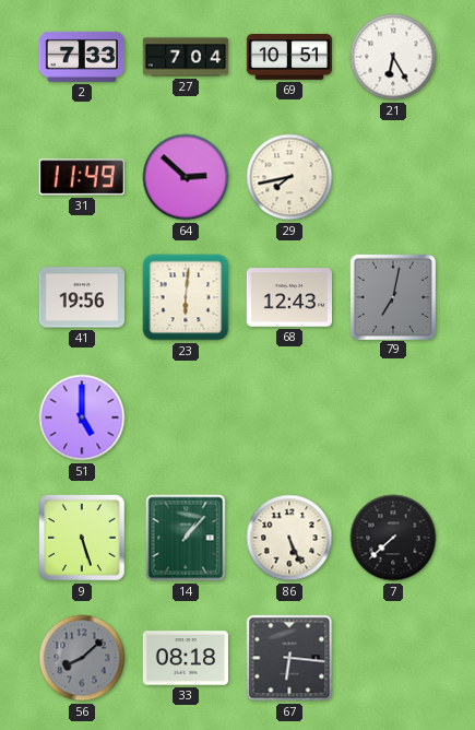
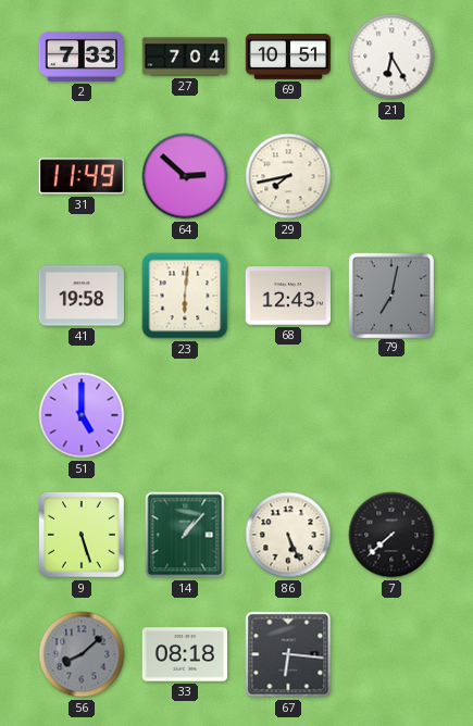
41: 19:56 -> 19:58
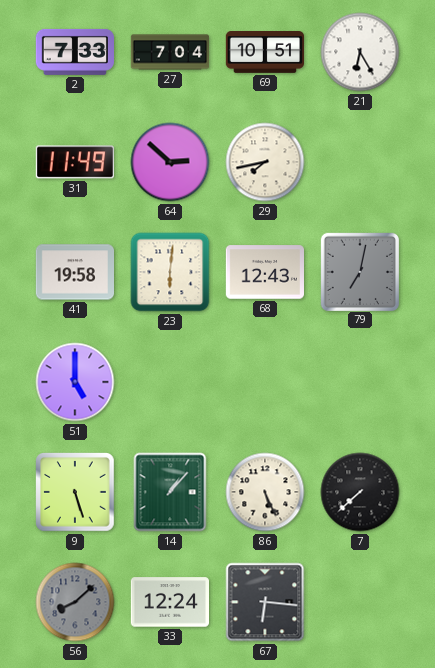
33: 08:18 -> 12:24
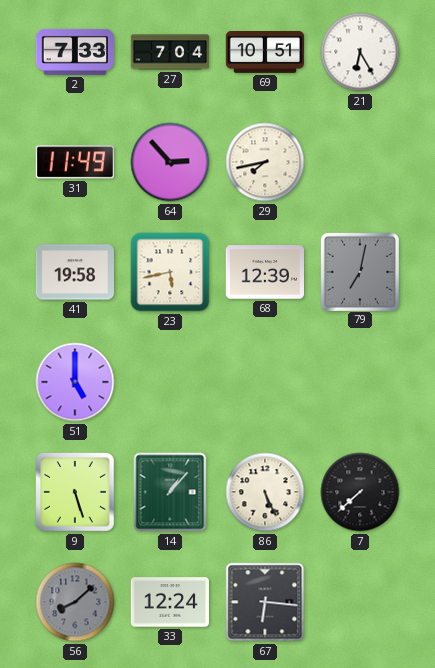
64: 2:52 -> 2:53
23: 6:01 -> 5:43
68: 12:43 -> 12:39
